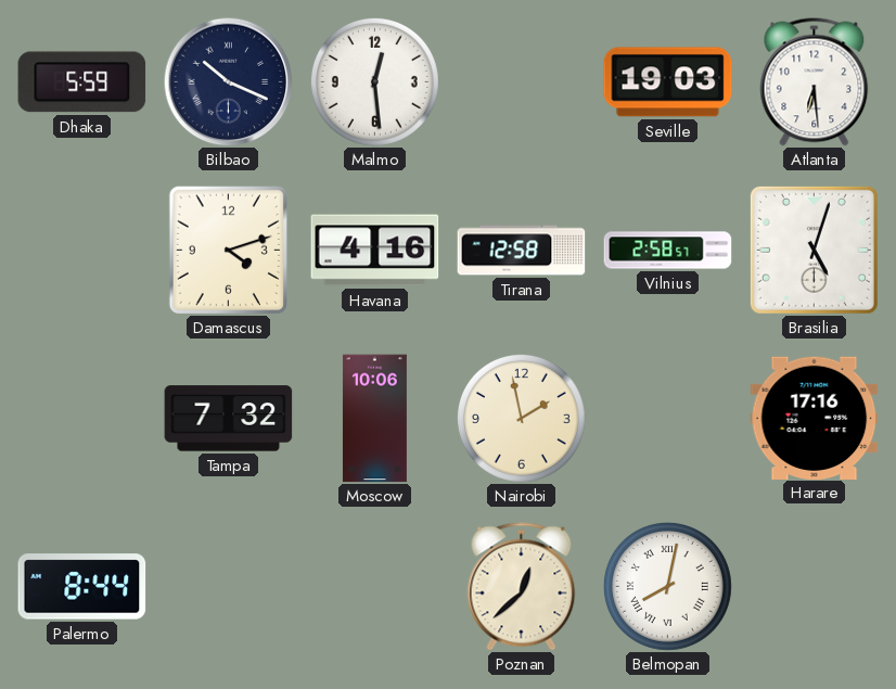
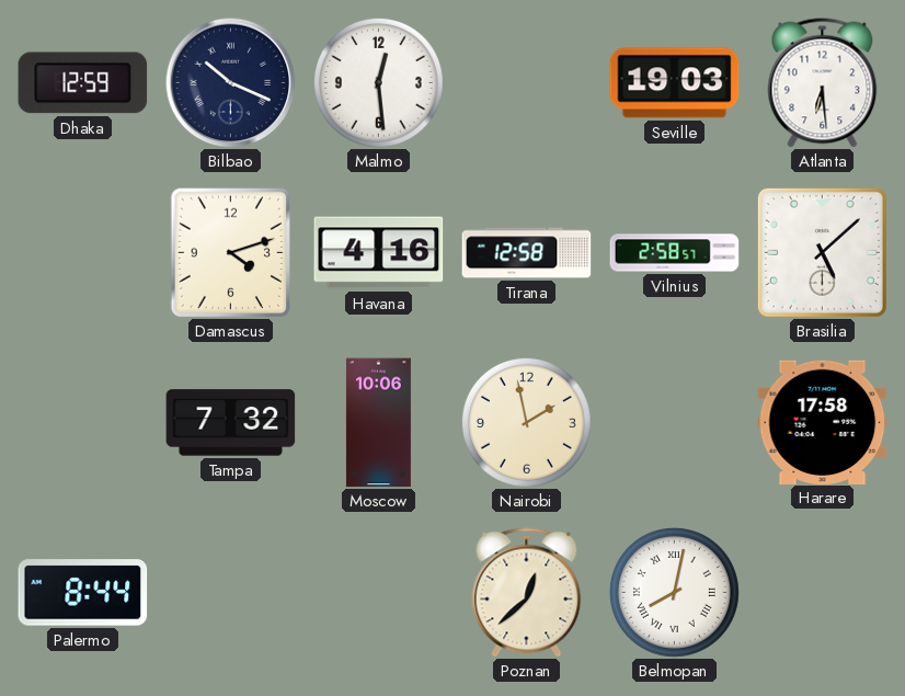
Dhaka: 5:59 -> 12:59
Brasilia: 5:03 -> 5:08
Harare: 17:16 -> 17:58
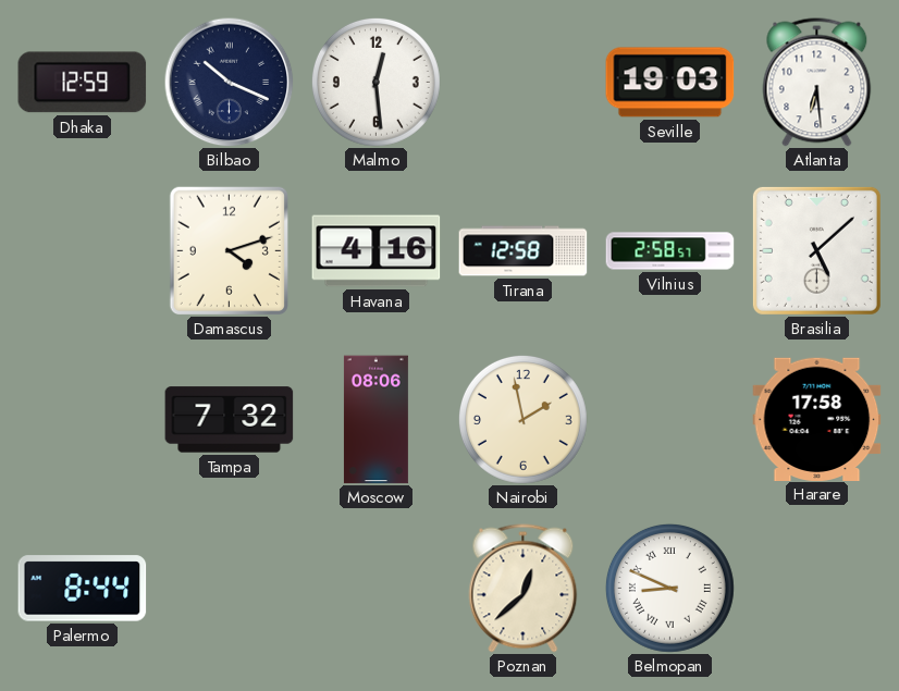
Moscow: 10:06 -> 08:06
Belmopan: 8:02 -> 8:49
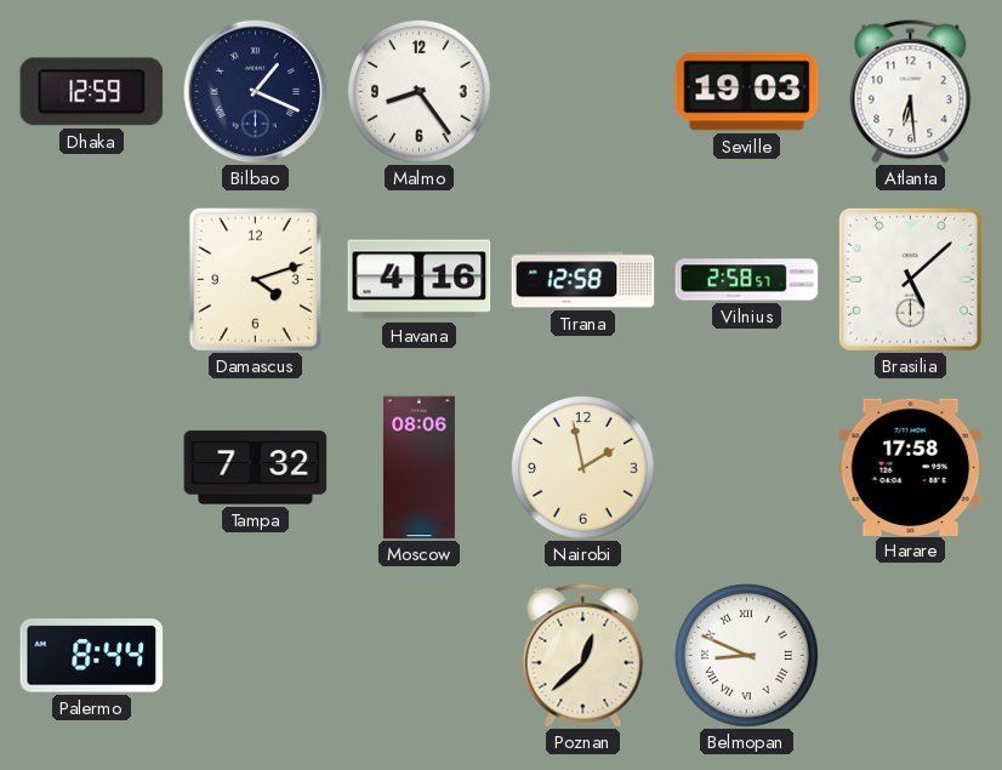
Bilbao: 10:19 -> 1:19
Malmo: 12:29 -> 8:24
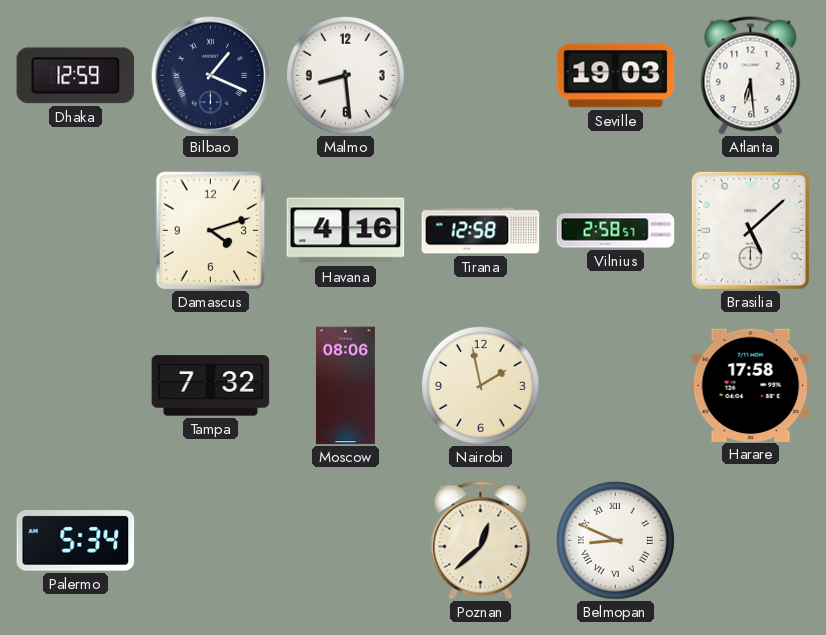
Malmo: 8:24 -> 8:29
Palermo: 8:44 -> 5:34
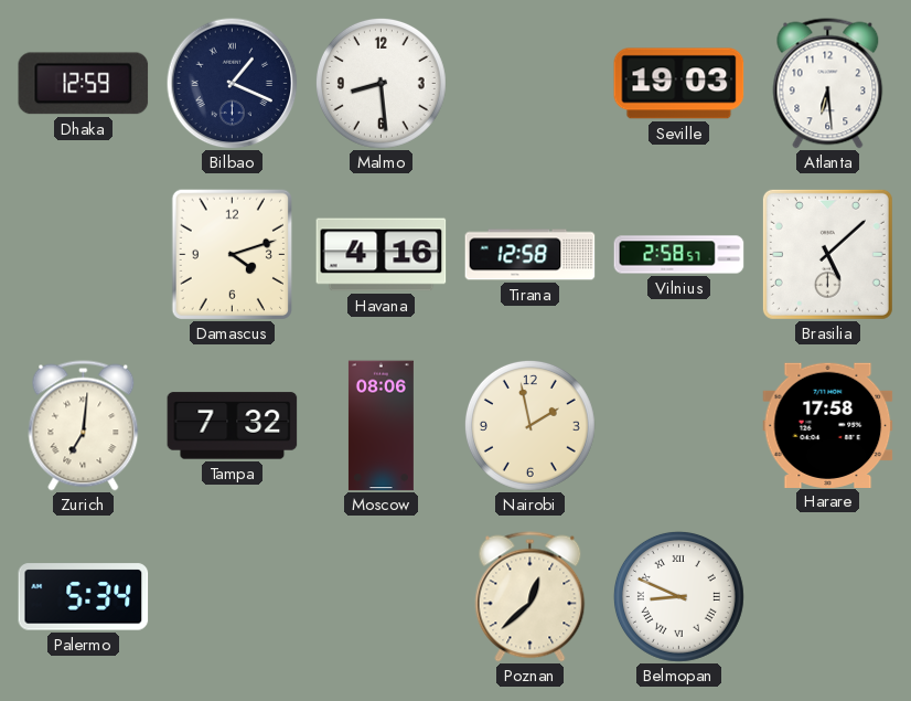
Zurich: none -> 7:01
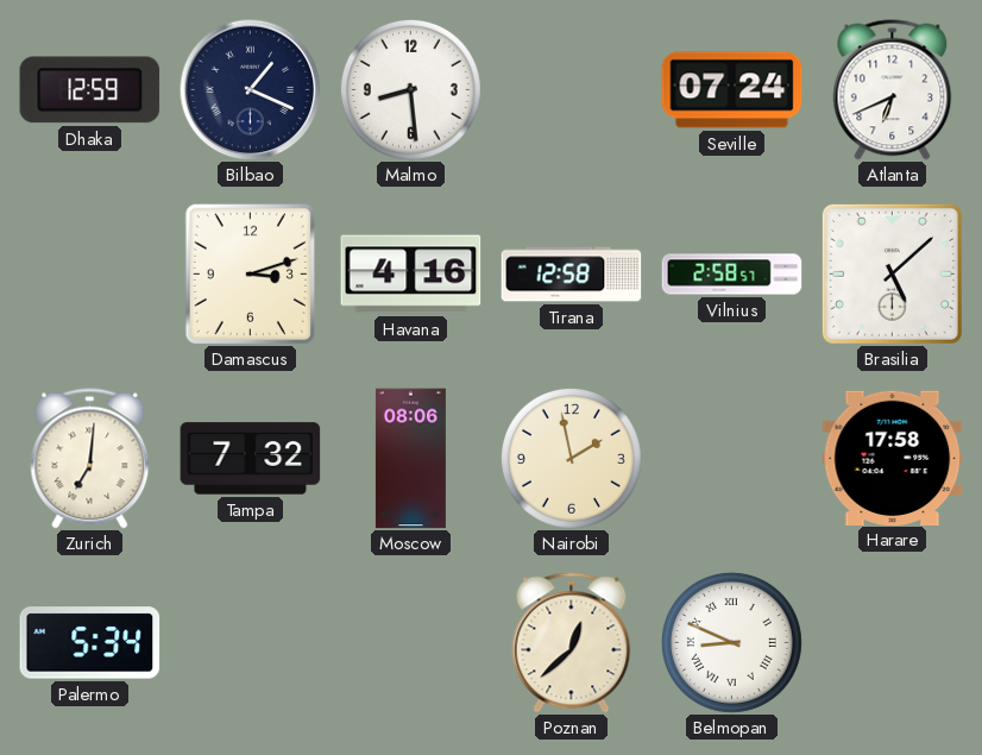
Seville: 19:03 -> 07:24
Atlanta: 6:29 -> 6:41
Damascus: 4:12 -> 3:12
